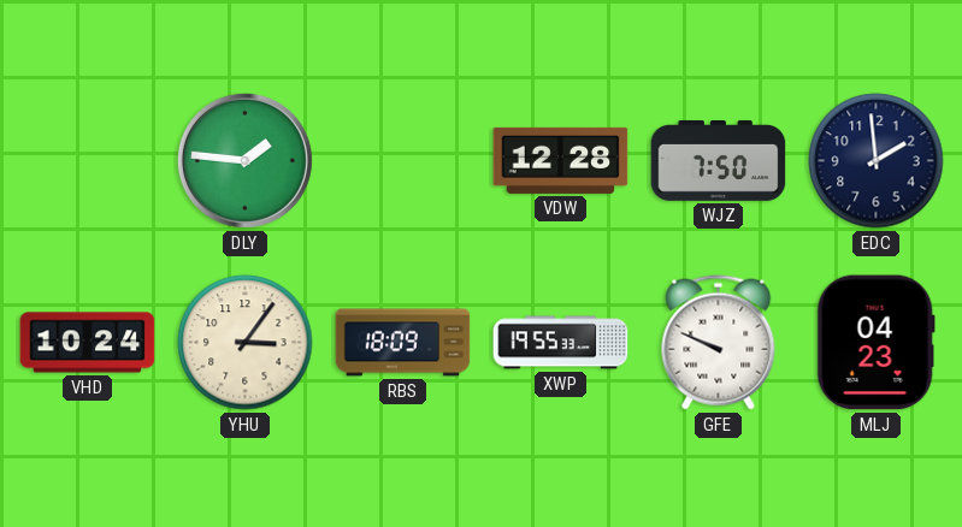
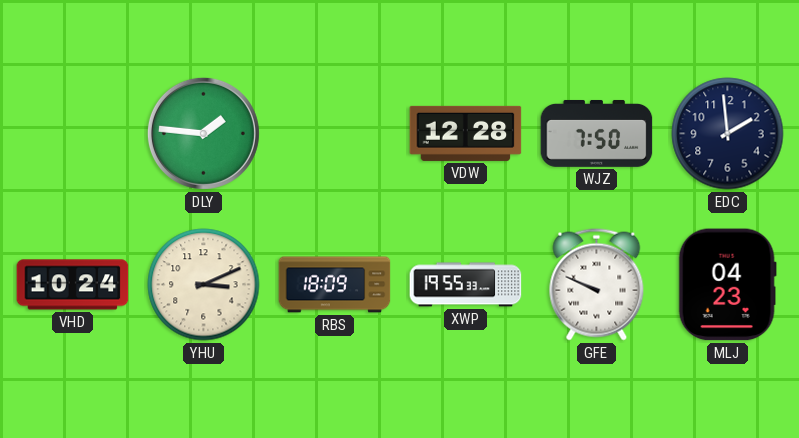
YHU: 3:06 -> 3:11
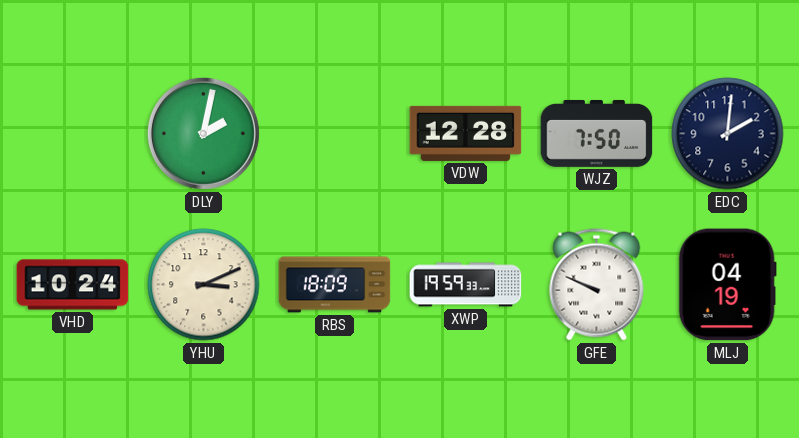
DLY: 1:46 -> 2:02
EDC: 1:59 -> 2:01
XWP: 19:55 -> 19:59
MLJ: 04:23 -> 04:19
